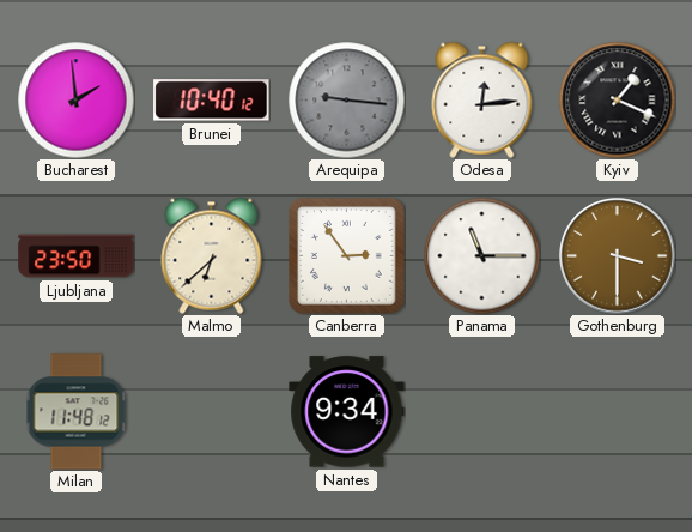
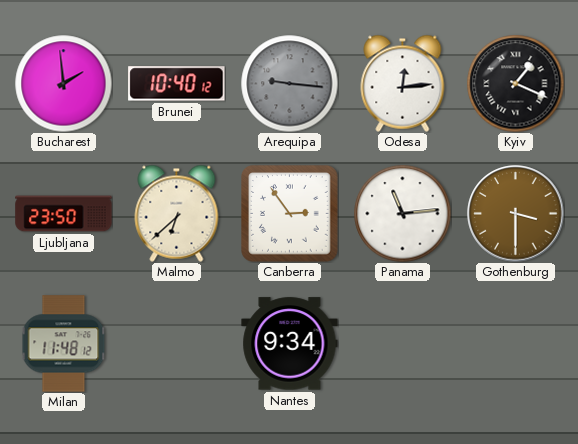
Panama: 11:15 -> 11:14
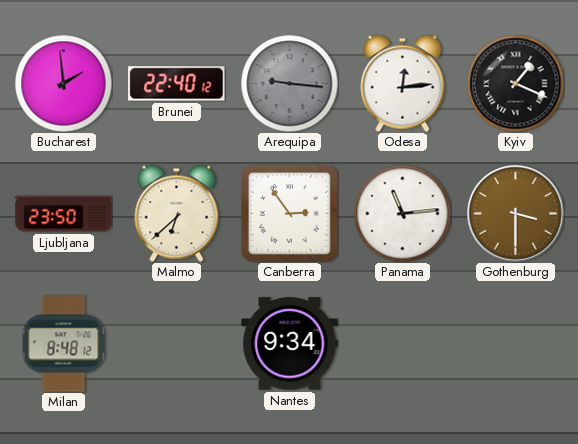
Brunei: 10:40 -> 22:40
Milan: 11:48 -> 8:48
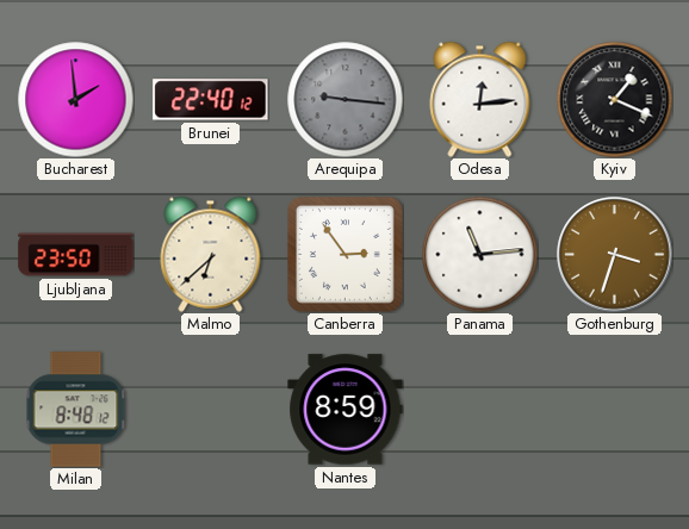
Gothenburg: 3:30 -> 3:33
Nantes: 9:34 -> 8:59
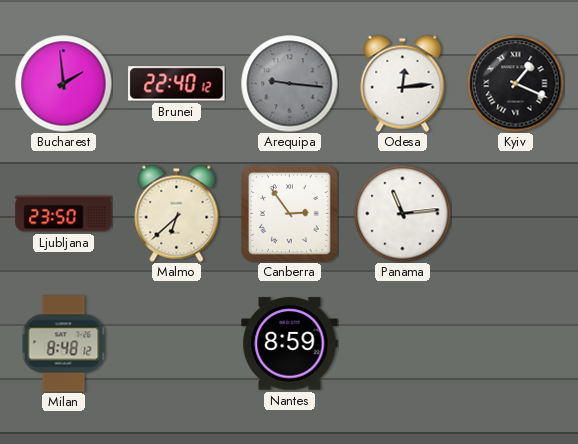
Gothenburg: 3:33 -> none
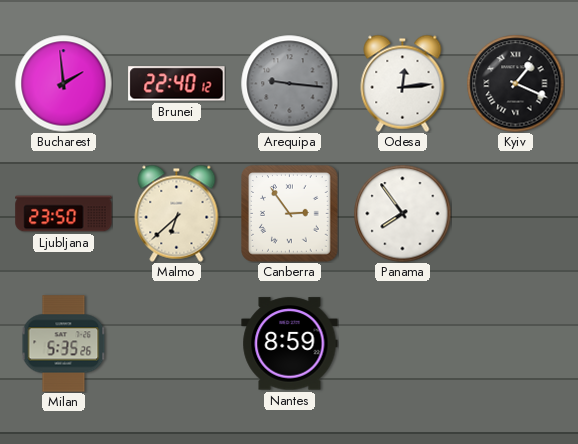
Panama: 11:14 -> 7:54
Milan: 8:48 -> 5:35
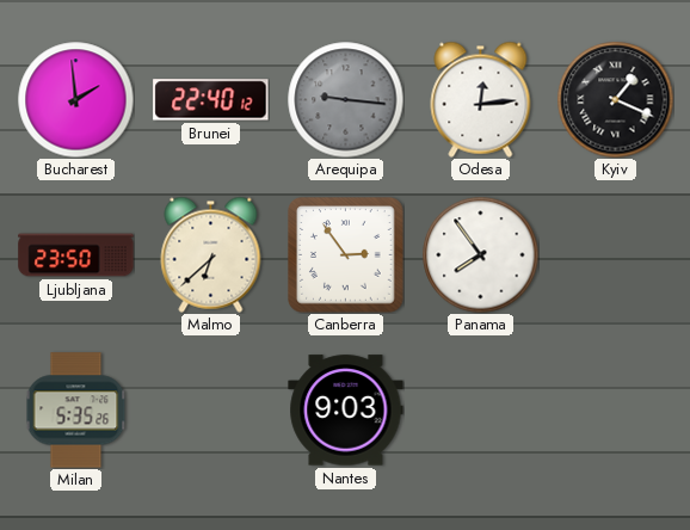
Nantes: 8:59 -> 9:03
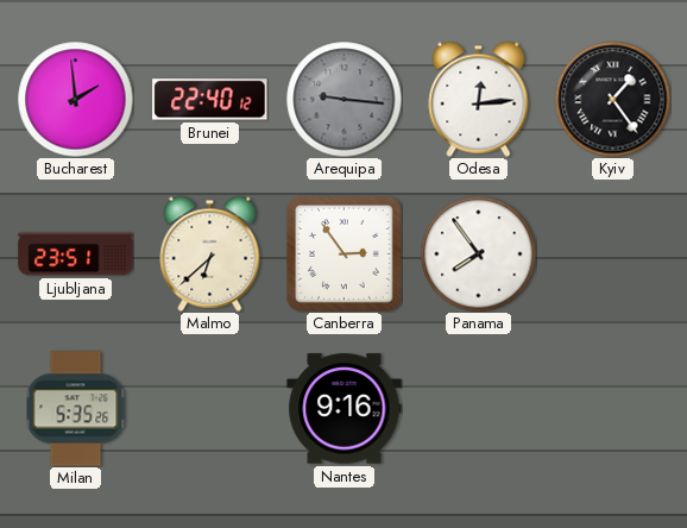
Kyiv: 1:19 -> 1:24
Ljubljana: 23:50 -> 23:51
Nantes: 9:03 -> 9:16
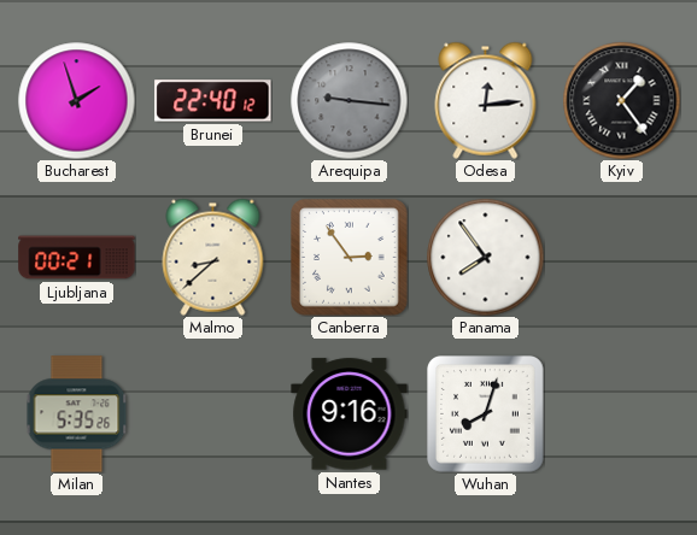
Bucharest: 1:59 -> 1:57
Ljubljana: 23:51 -> 00:21
Malmo: 6:38 -> 8:38
Wuhan: none -> 8:03
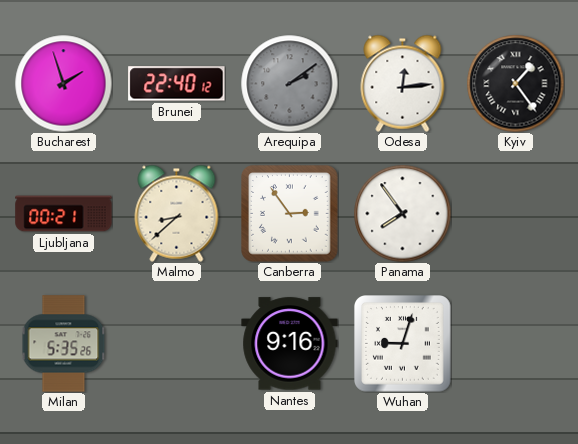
Arequipa: 9:16 -> 2:09
Wuhan: 8:03 -> 9:03
